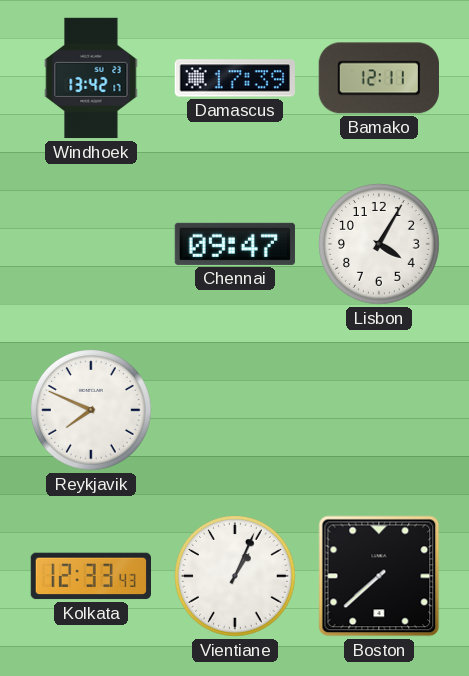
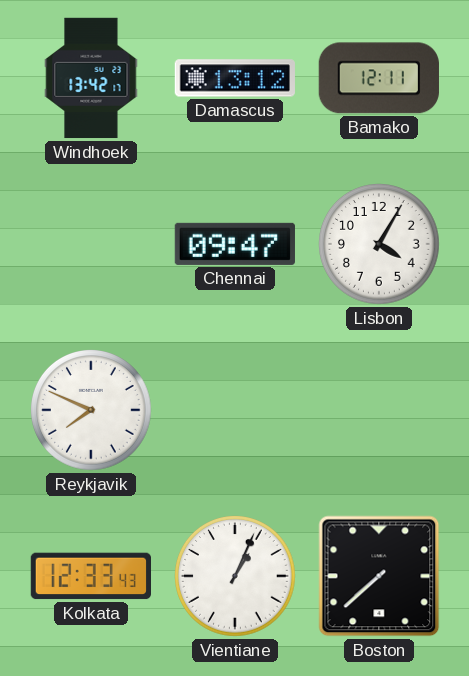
Damascus: 17:39 -> 13:12
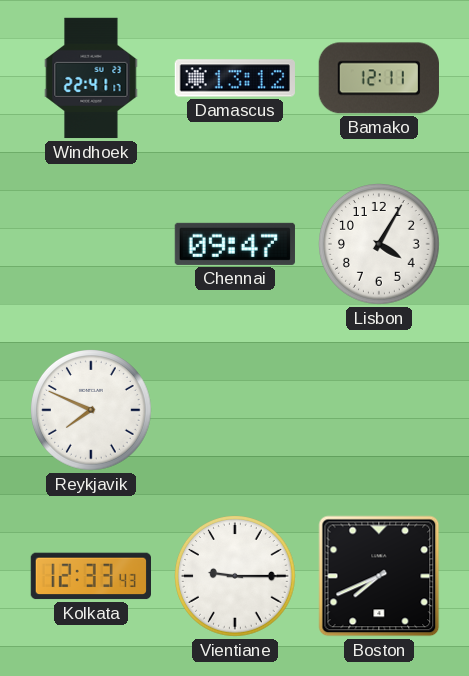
Windhoek: 13:42 -> 22:41
Vientiane: 1:04 -> 9:15
Boston: 7:38 -> 7:41
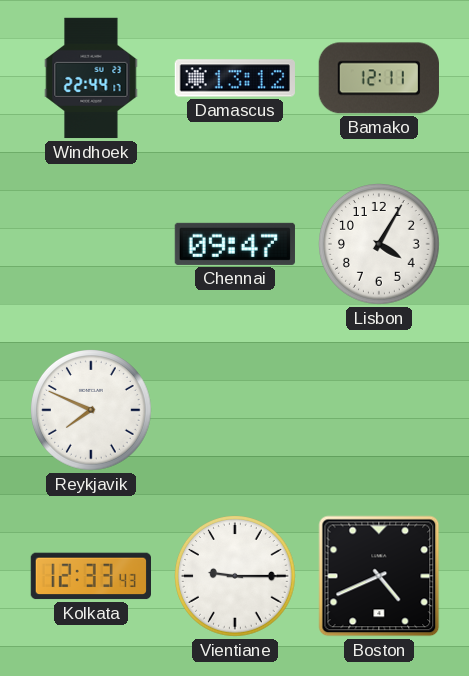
Windhoek: 22:41 -> 22:44
Boston: 7:41 -> 4:41
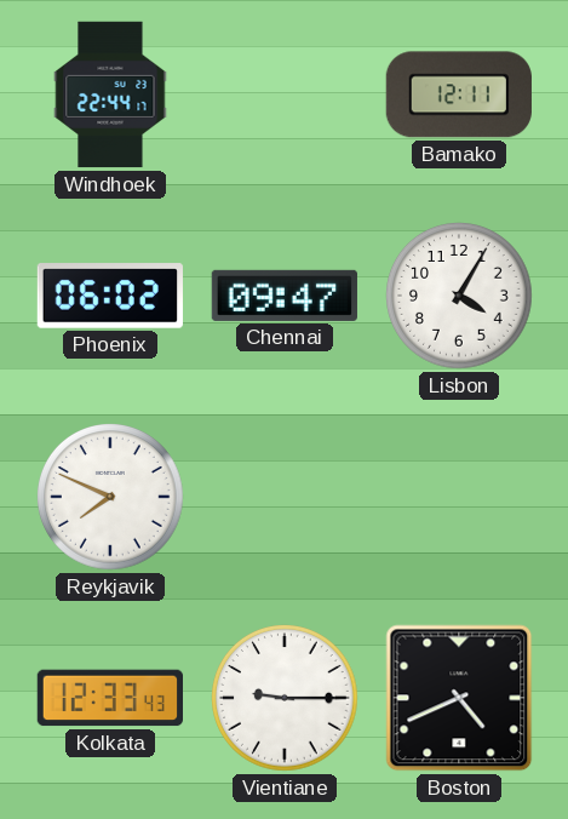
Damascus: 13:12 -> none
Phoenix: none -> 06:02
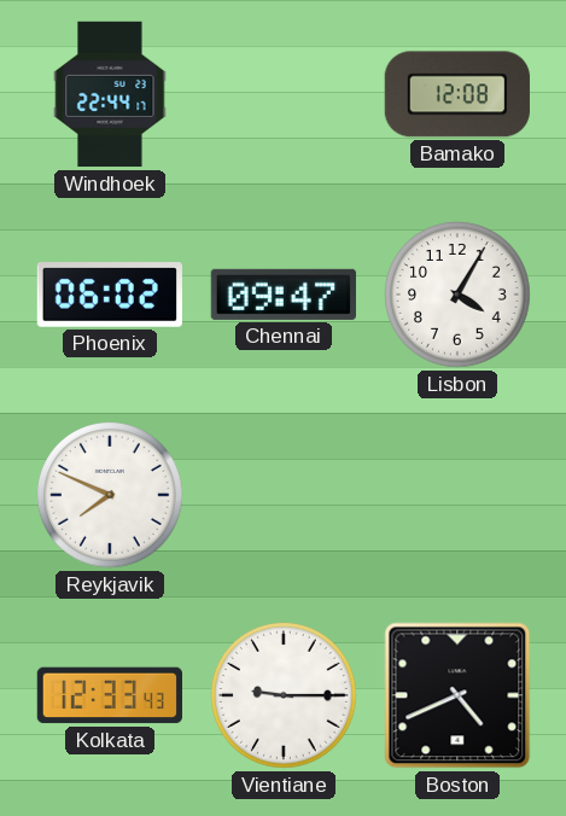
Bamako: 12:11 -> 12:08
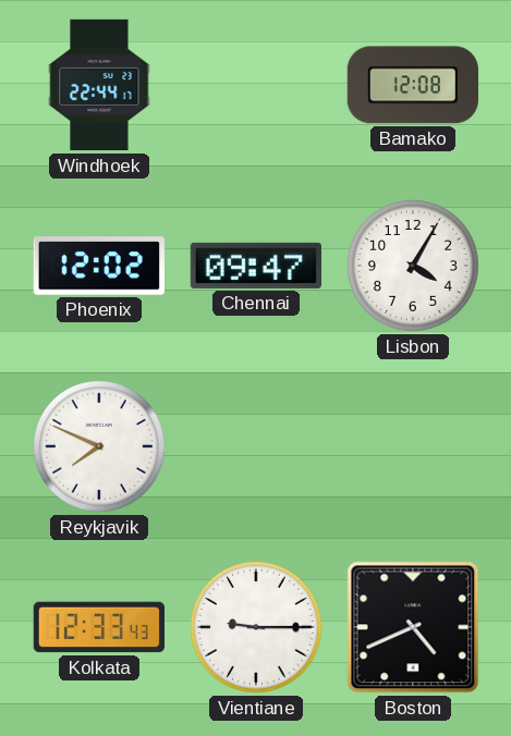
Phoenix: 06:02 -> 12:02
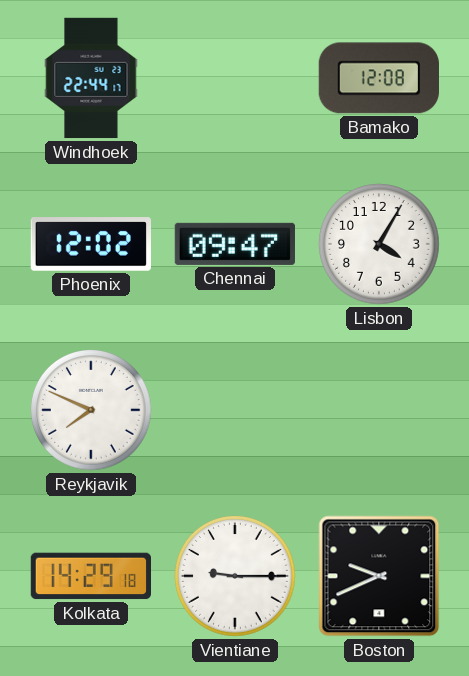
Kolkata: 12:33 -> 14:29
Boston: 4:41 -> 9:41
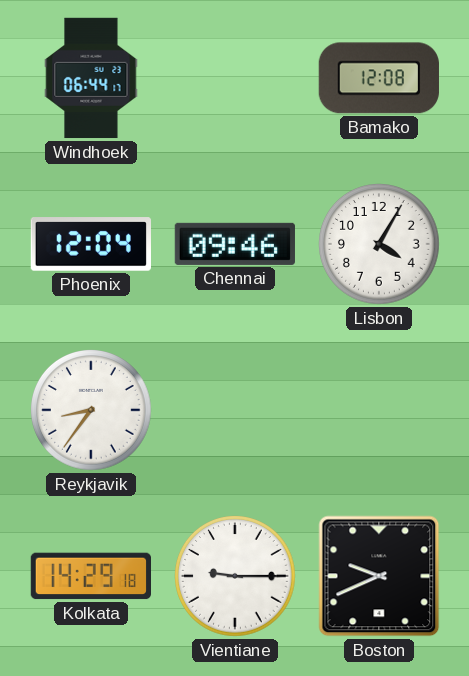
Windhoek: 22:44 -> 06:44
Phoenix: 12:02 -> 12:04
Chennai: 09:47 -> 09:46
Reykjavik: 7:49 -> 8:36
